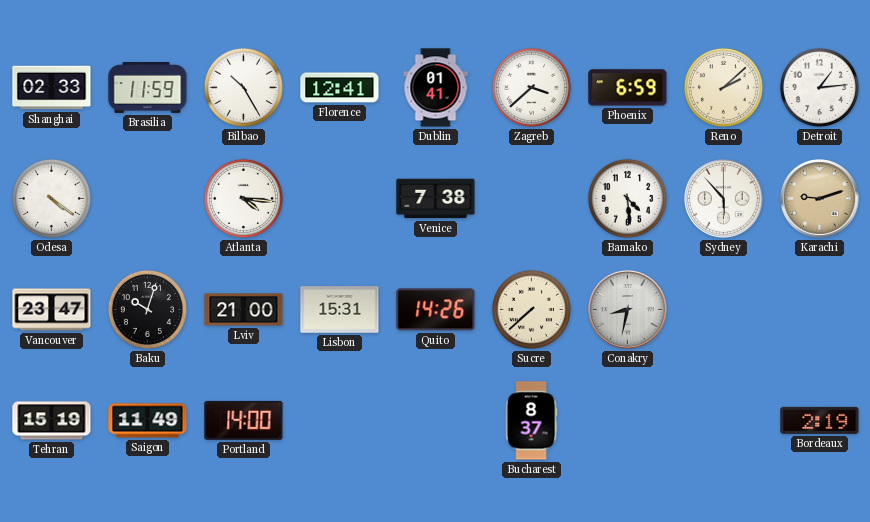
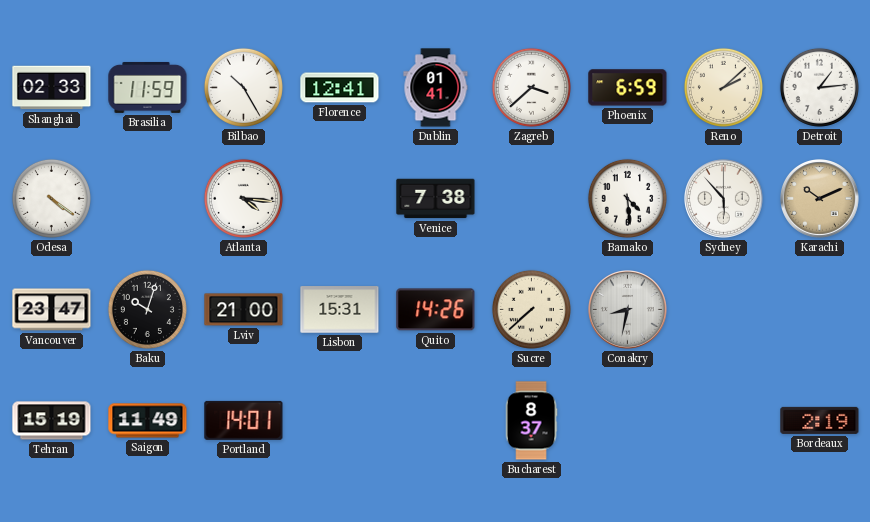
Karachi: 9:12 -> 10:11
Portland: 14:00 -> 14:01
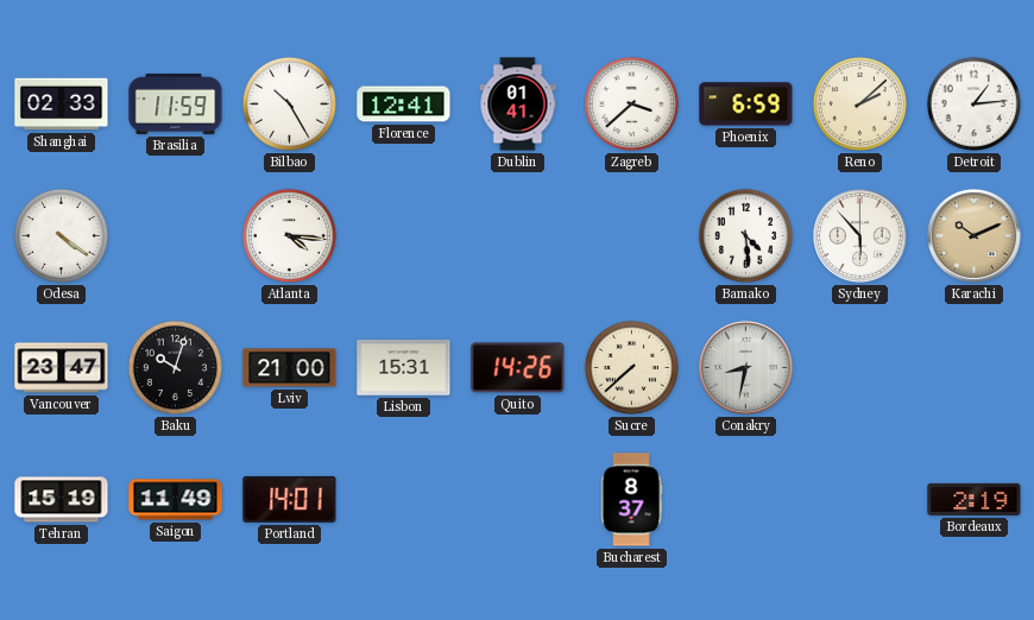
Venice: 7:38 -> none
